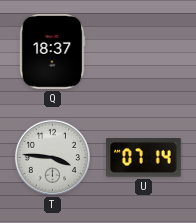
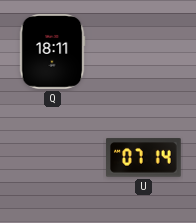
Q: 18:37 -> 18:11
T: 3:46 -> none
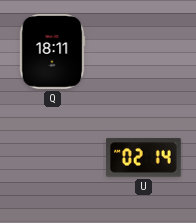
U: 07:14 -> 02:14
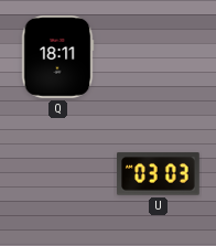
U: 02:14 -> 03:03
